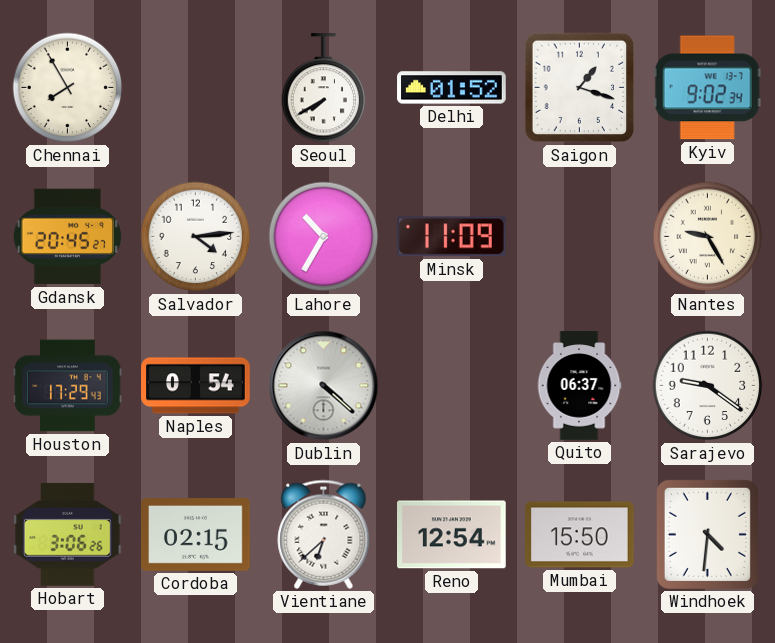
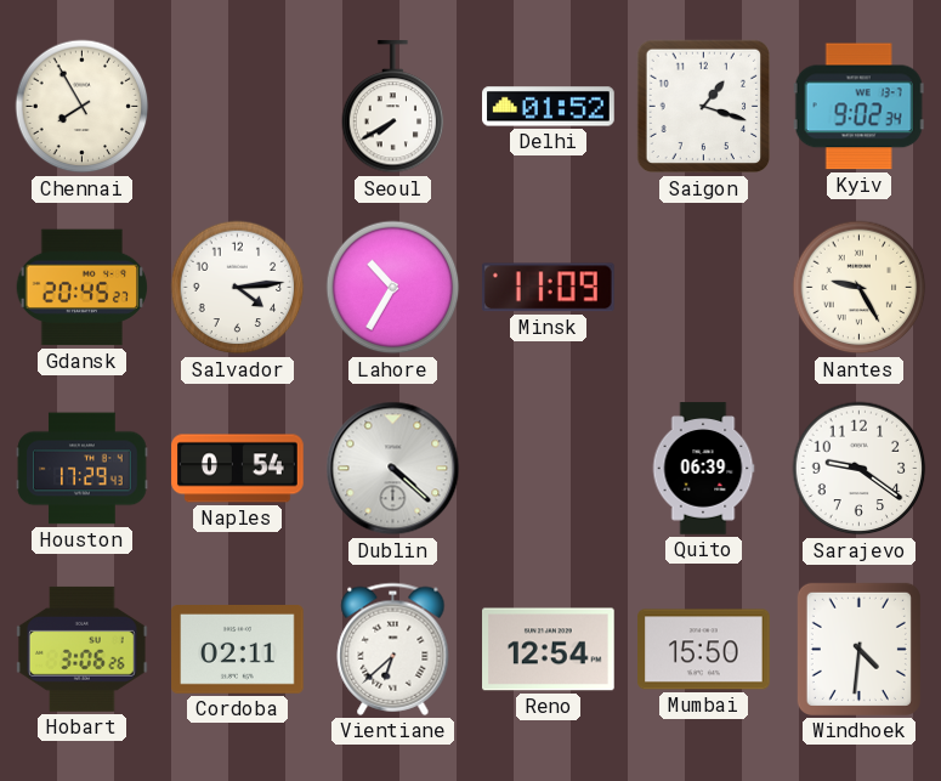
Quito: 06:37 -> 06:39
Cordoba: 02:15 -> 02:11
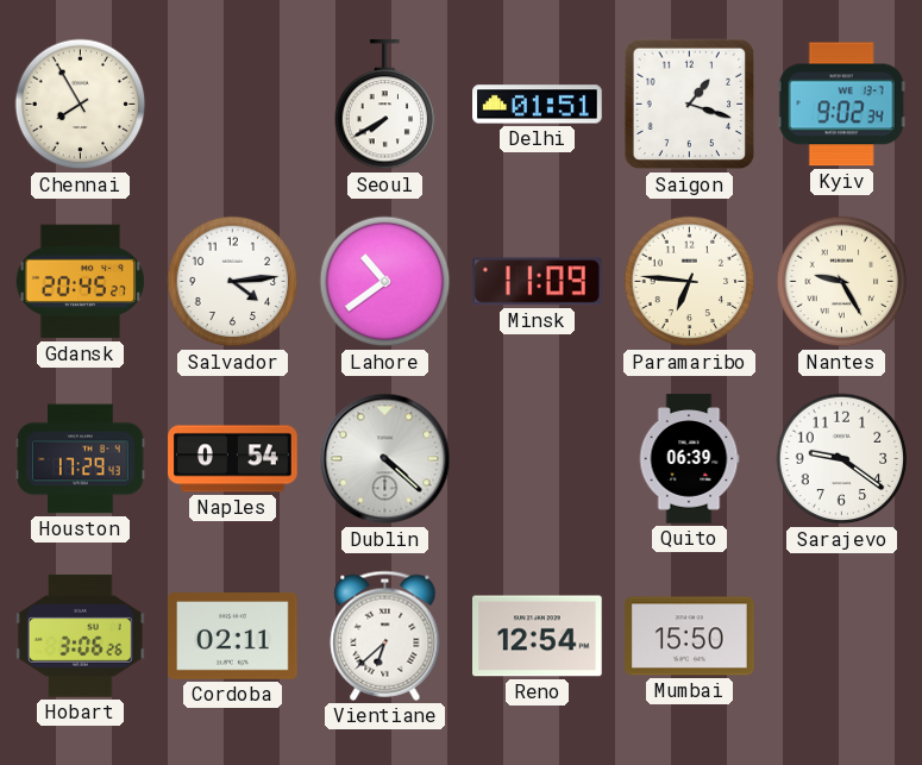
Delhi: 01:52 -> 01:51
Lahore: 10:35 -> 10:39
Paramaribo: none -> 6:46
Windhoek: 4:31 -> none
